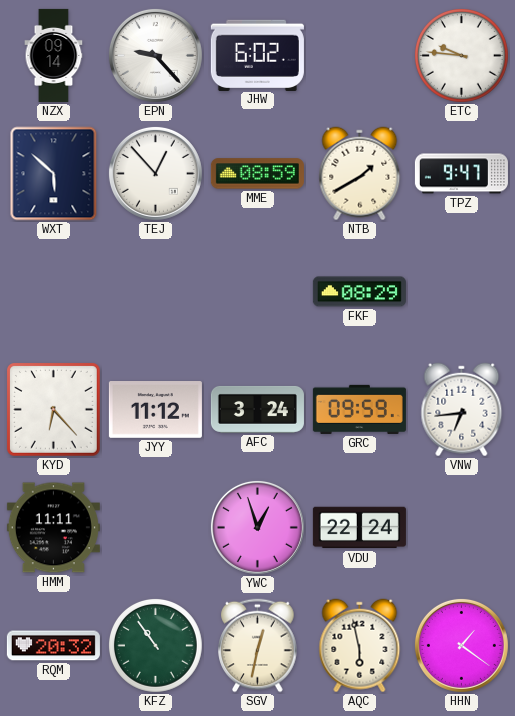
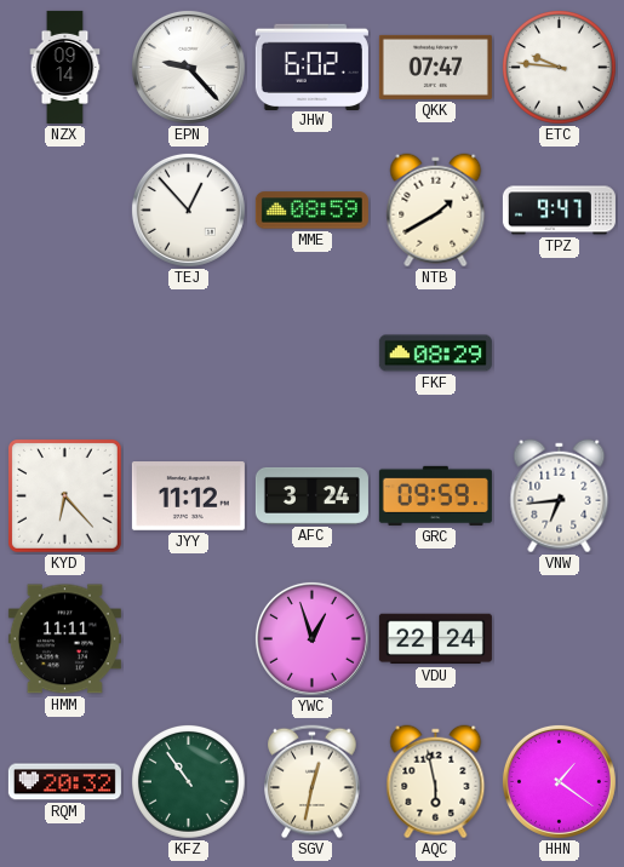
QKK: none -> 07:47
WXT: 5:52 -> none
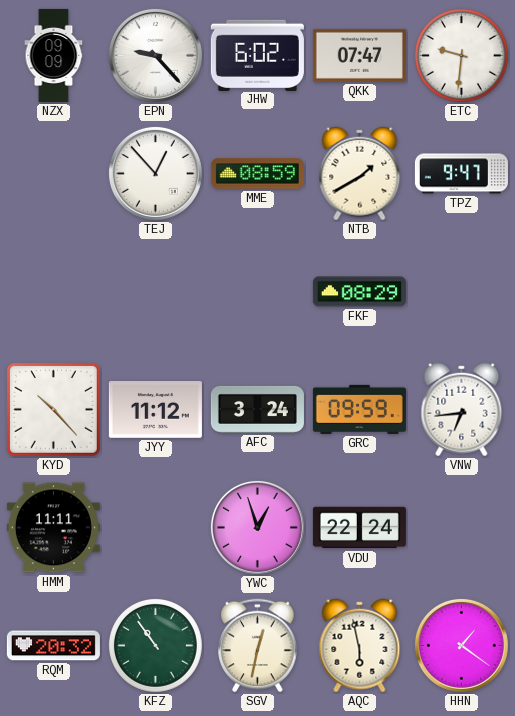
NZX: 09:14 -> 09:09
ETC: 9:46 -> 9:31
KYD: 6:23 -> 10:23
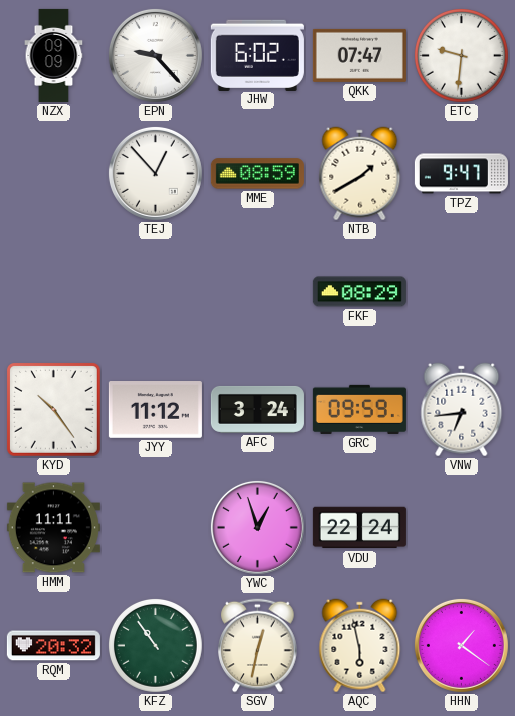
KYD: 10:23 -> 10:24
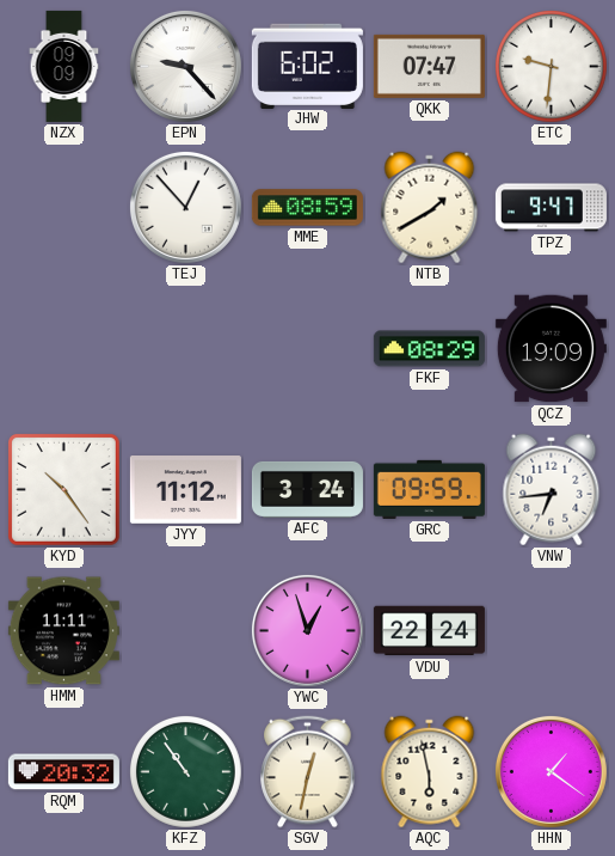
QCZ: none -> 19:09
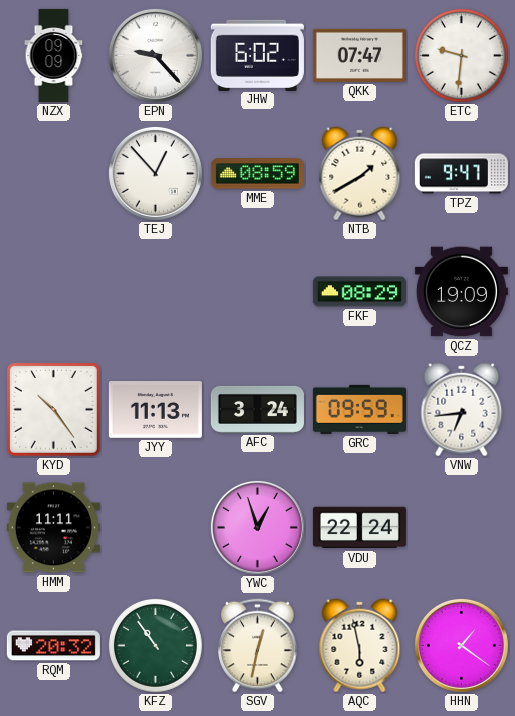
JYY: 11:12 -> 11:13
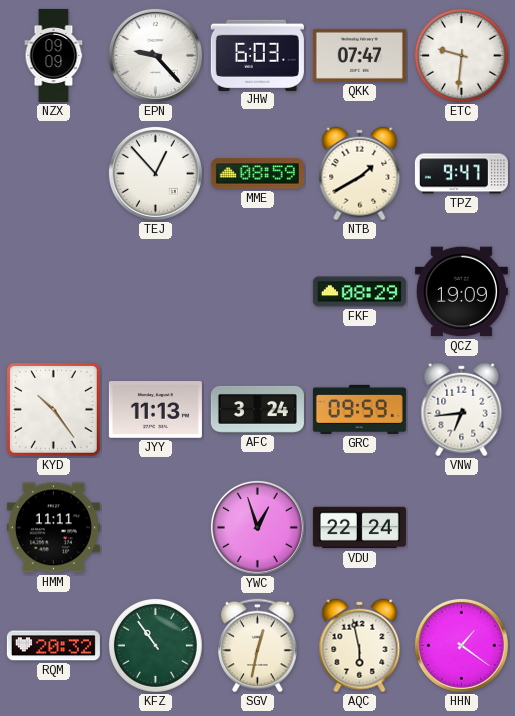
JHW: 6:02 -> 6:03
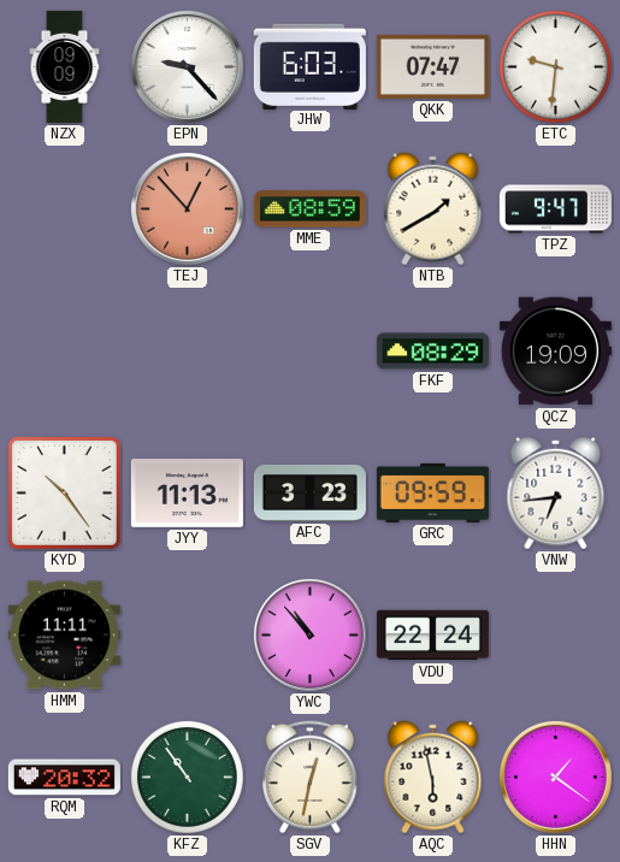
TEJ dial: white -> salmon
AFC: 3:24 -> 3:23
YWC: 12:57 -> 10:53
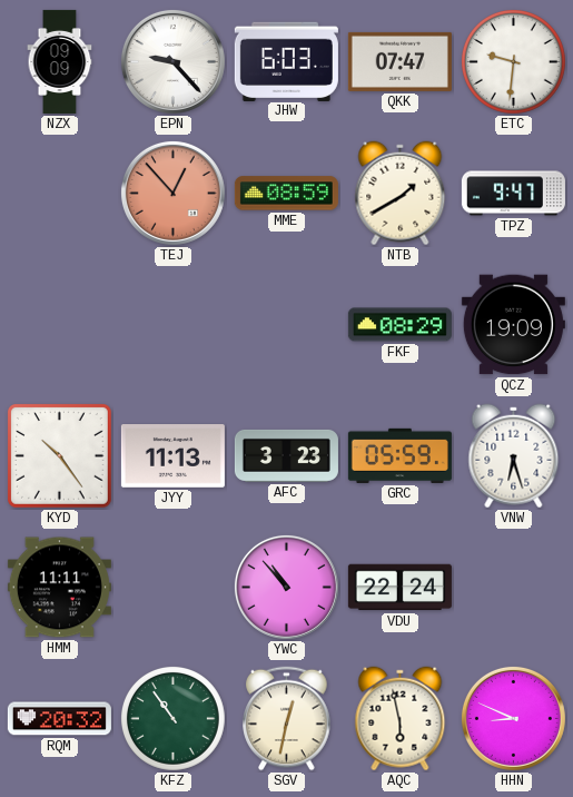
GRC: 09:59 -> 05:59
VNW: 6:44 -> 6:27
HHN: 1:21 -> 8:49
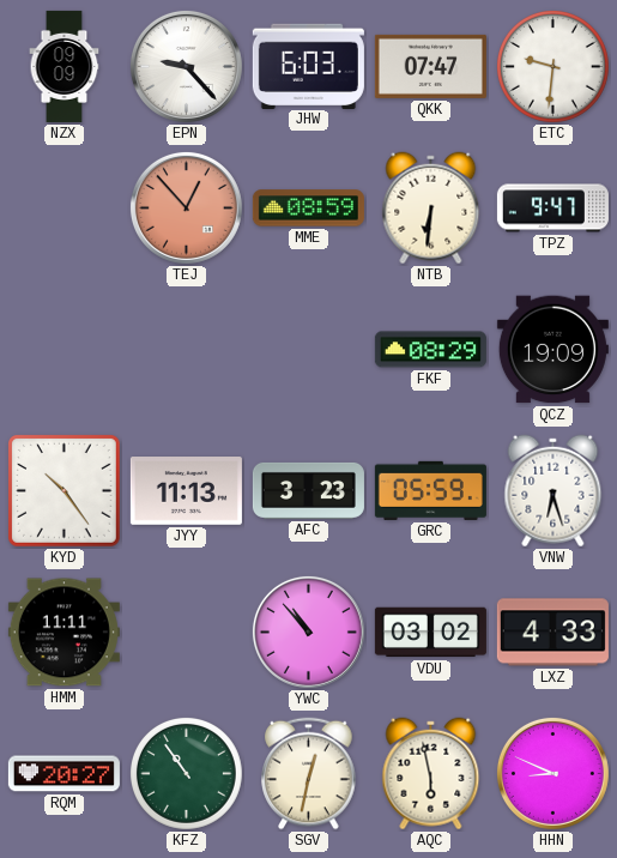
NTB: 1:40 -> 6:31
VDU: 22:24 -> 03:02
LXZ: none -> 4:33
RQM: 20:32 -> 20:27
